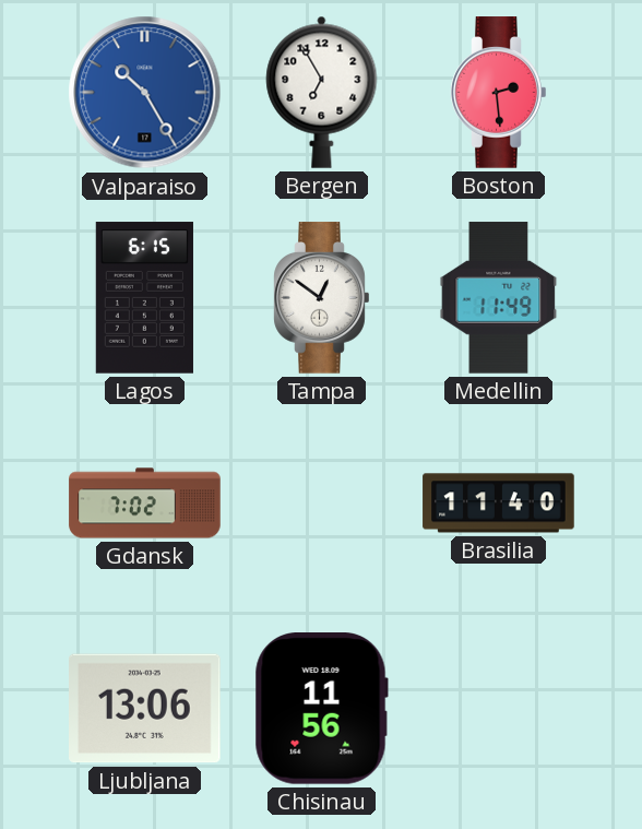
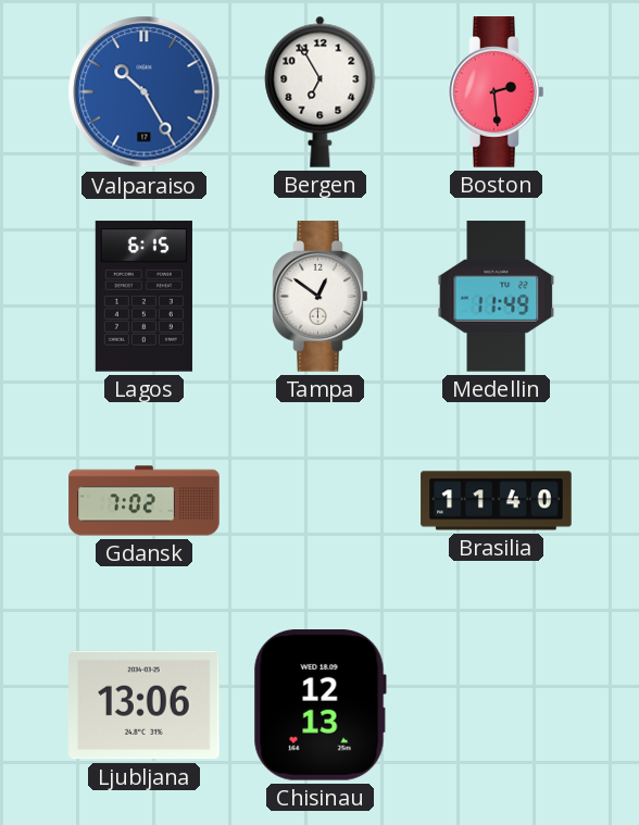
Chisinau: 11:56 -> 12:13
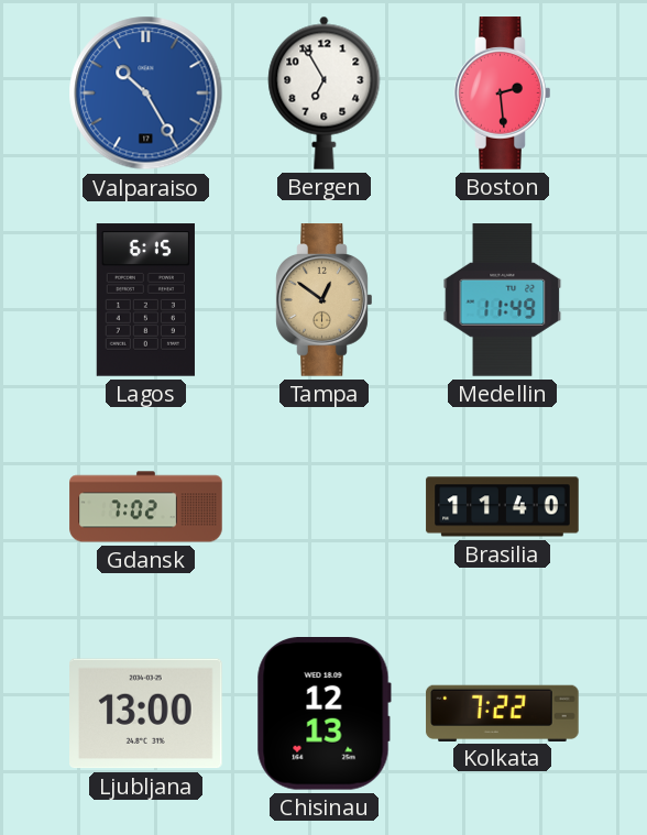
Tampa dial: white -> champagne
Ljubljana: 13:06 -> 13:00
Kolkata: none -> 7:22
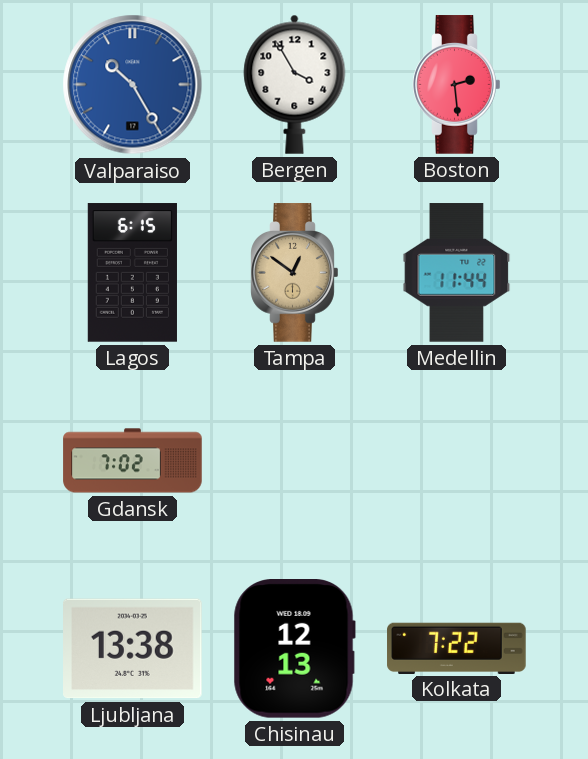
Bergen: 6:55 -> 3:55
Medellin: 11:49 -> 11:44
Brasilia: 11:40 -> none
Ljubljana: 13:00 -> 13:38
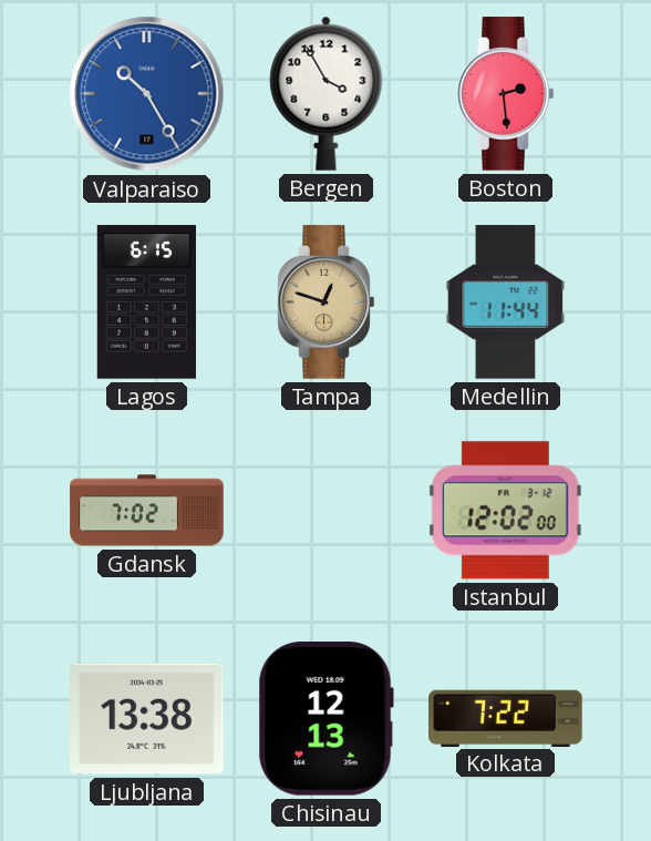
Tampa: 12:51 -> 12:48
Istanbul: none -> 12:02
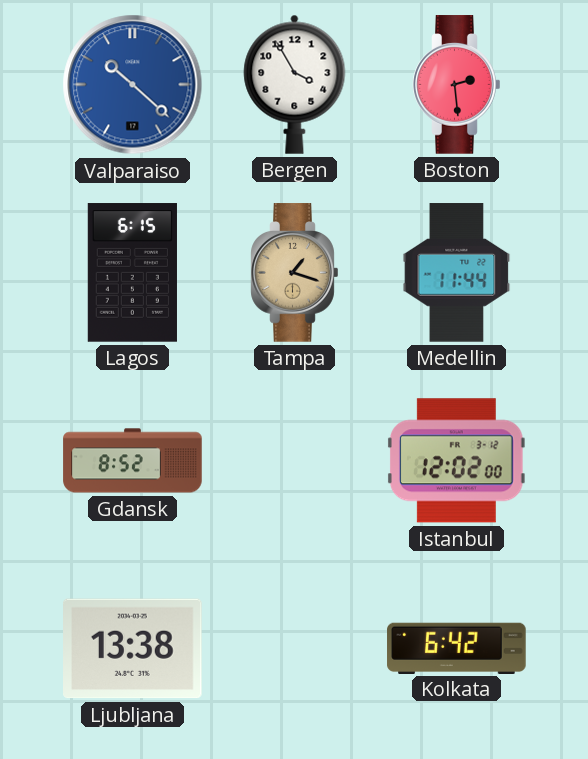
Valparaiso: 10:25 -> 10:22
Tampa: 12:48 -> 1:18
Gdansk: 7:02 -> 8:52
Chisinau: 12:13 -> none
Kolkata: 7:22 -> 6:42
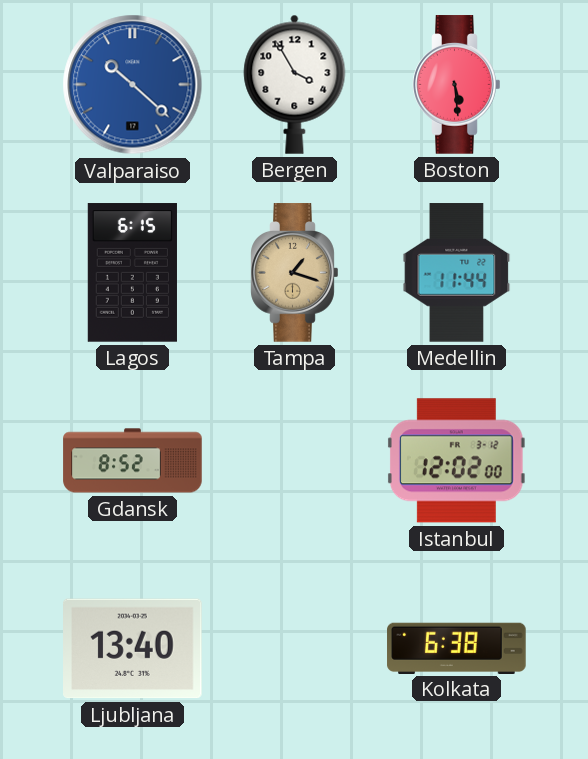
Boston: 2:29 -> 5:29
Ljubljana: 13:38 -> 13:40
Kolkata: 6:42 -> 6:38
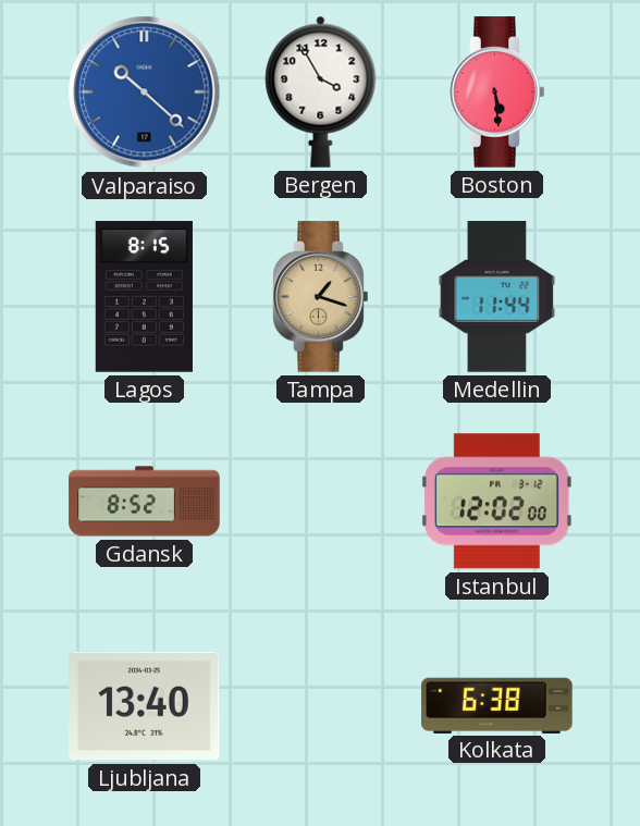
Lagos: 6:15 -> 8:15
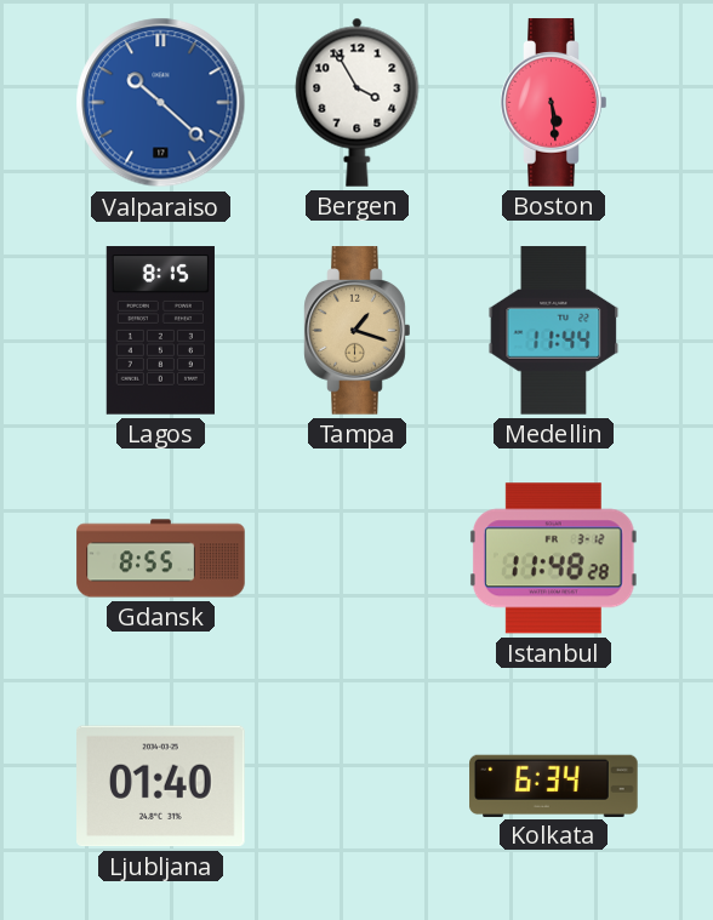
Gdansk: 8:52 -> 8:55
Istanbul: 12:02 -> 11:48
Ljubljana: 13:40 -> 01:40
Kolkata: 6:38 -> 6:34
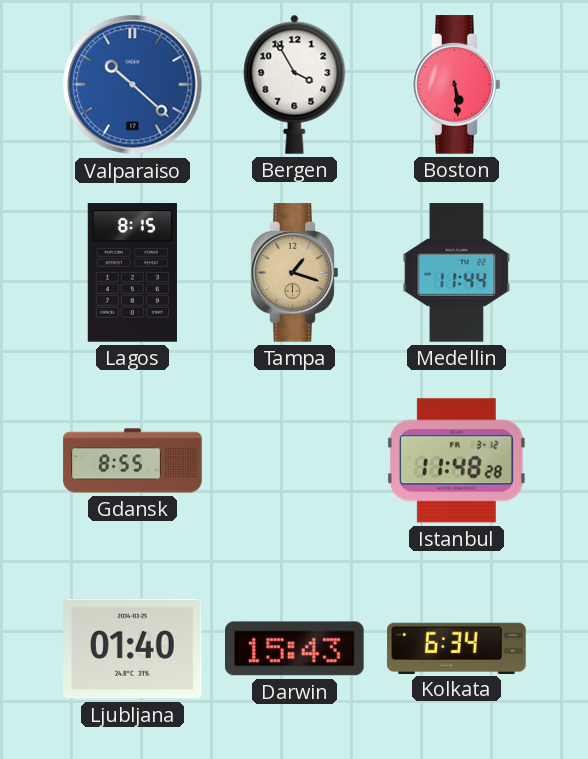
Darwin: none -> 15:43
